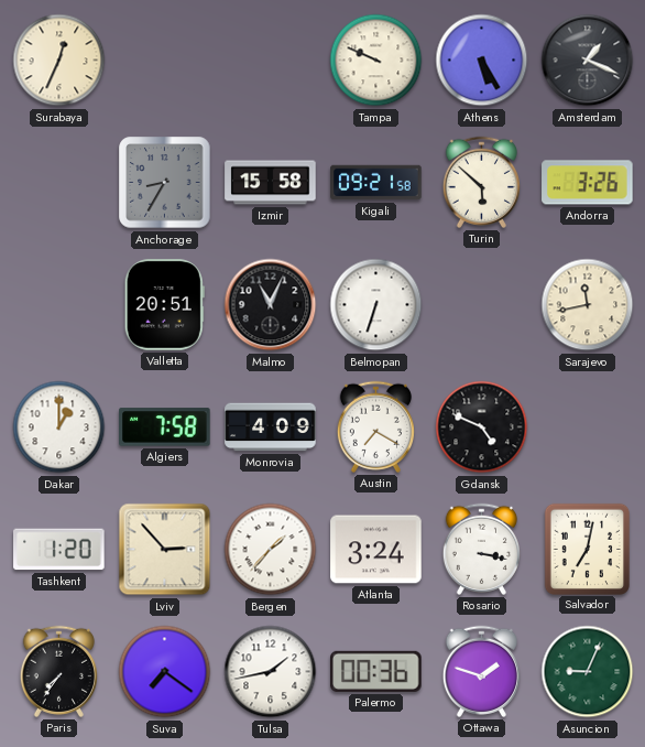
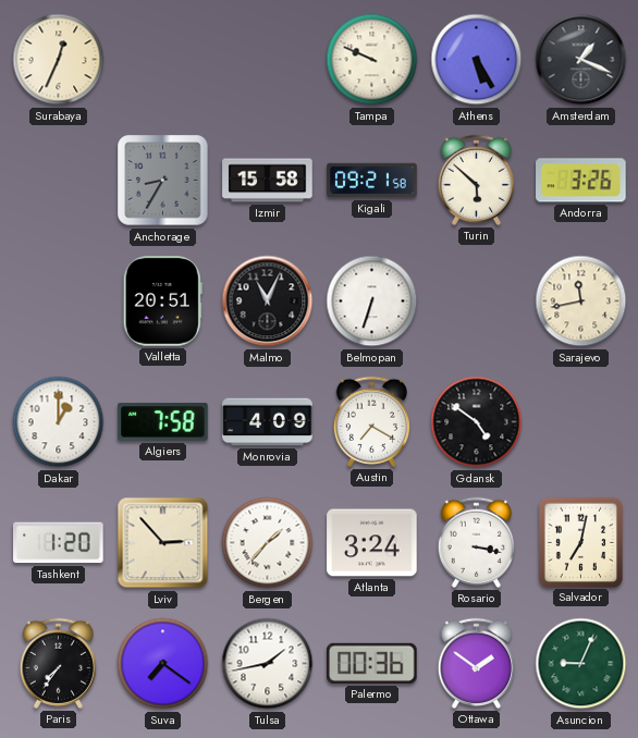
Gdansk: 4:49 -> 4:51
Ottawa: 1:48 -> 1:51
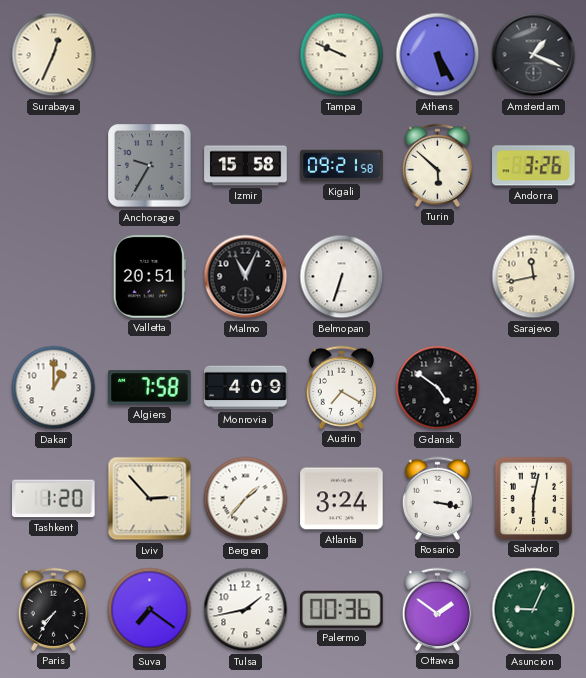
Anchorage: 8:35 -> 9:35
Salvador: 7:02 -> 6:02
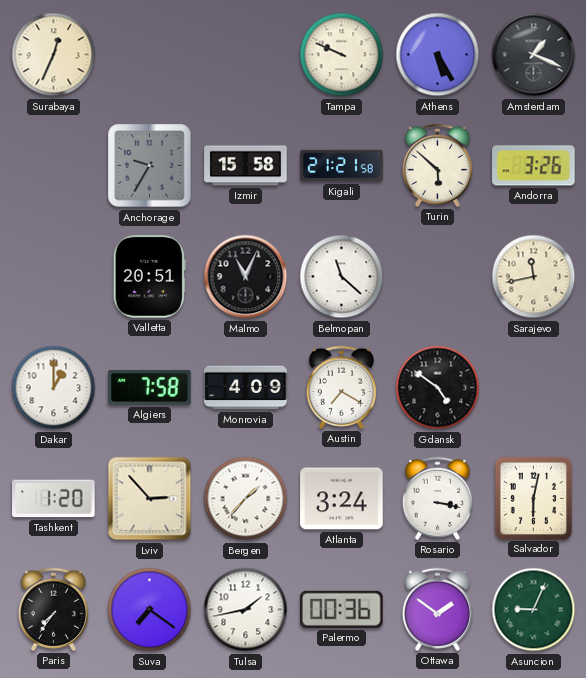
Kigali: 09:21 -> 21:21
Belmopan: 6:33 -> 11:22
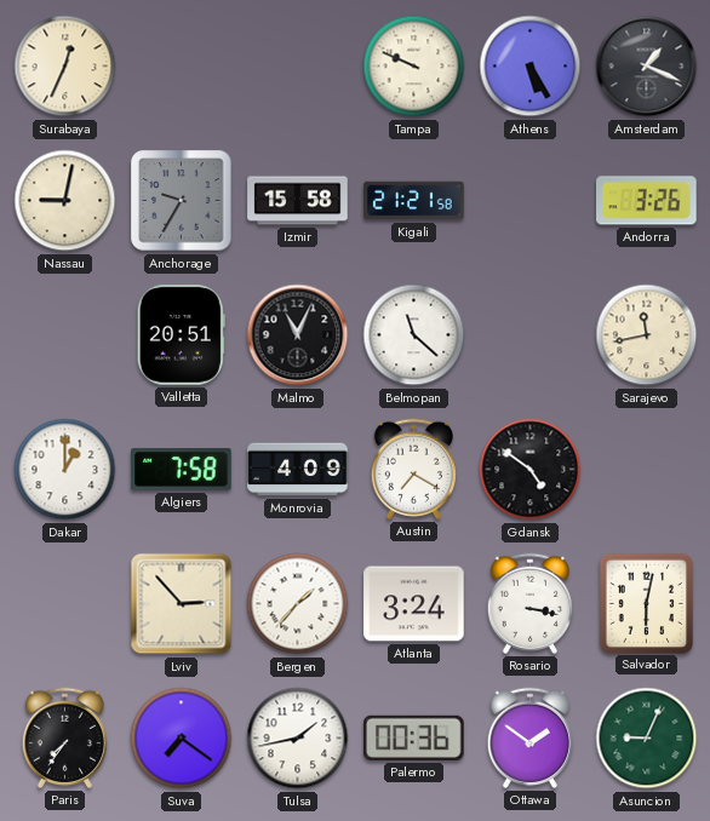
Nassau: none -> 9:02
Turin: 5:52 -> none
Tashkent: 1:20 -> none
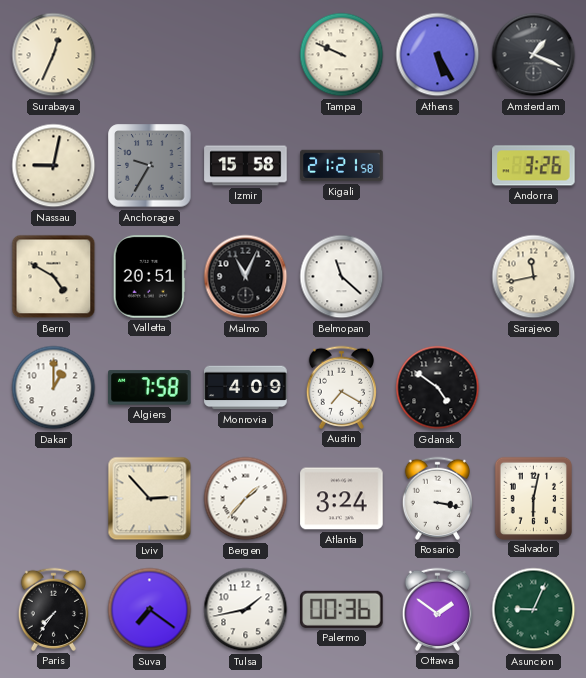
Bern: none -> 4:50
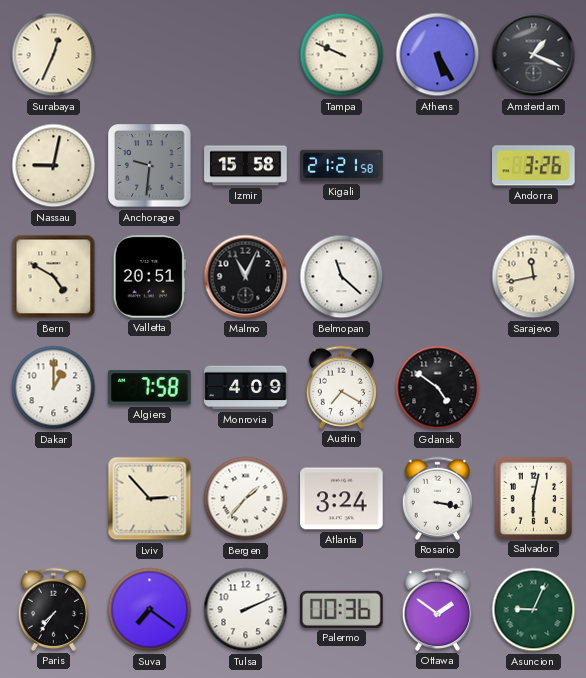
Anchorage: 9:35 -> 9:31
Tulsa: 1:43 -> 2:11
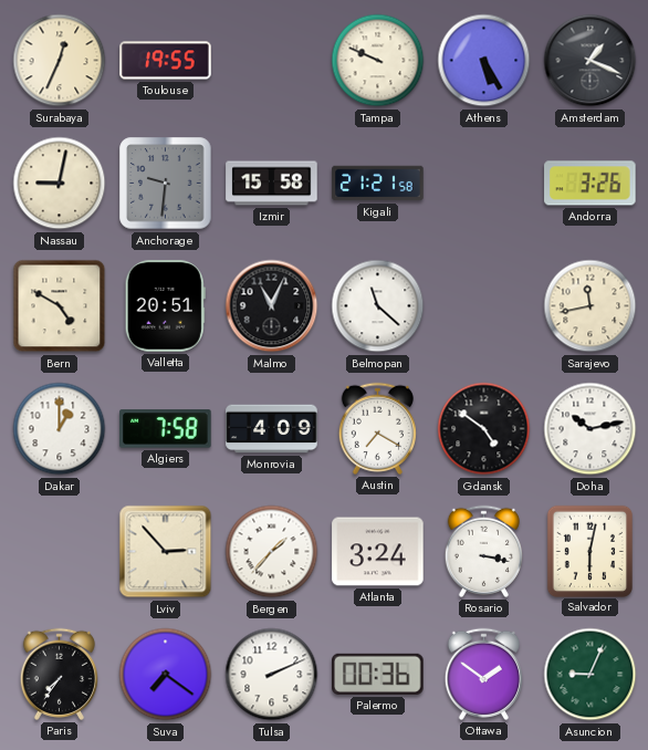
Toulouse: none -> 19:55
Doha: none -> 10:13
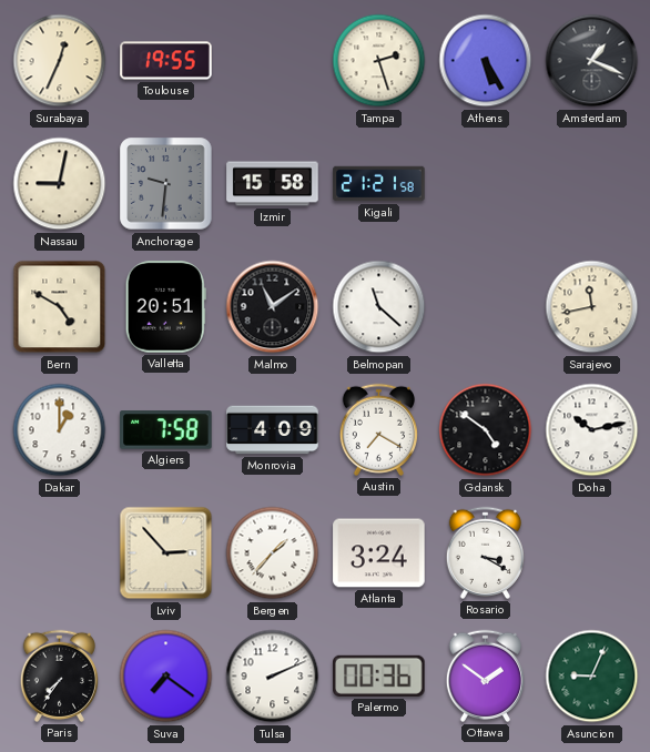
Tampa: 9:49 -> 2:27
Andorra: 3:26 -> none
Malmo: 11:04 -> 11:09
Rosario: 3:17 -> 3:20
Salvador: 6:02 -> none
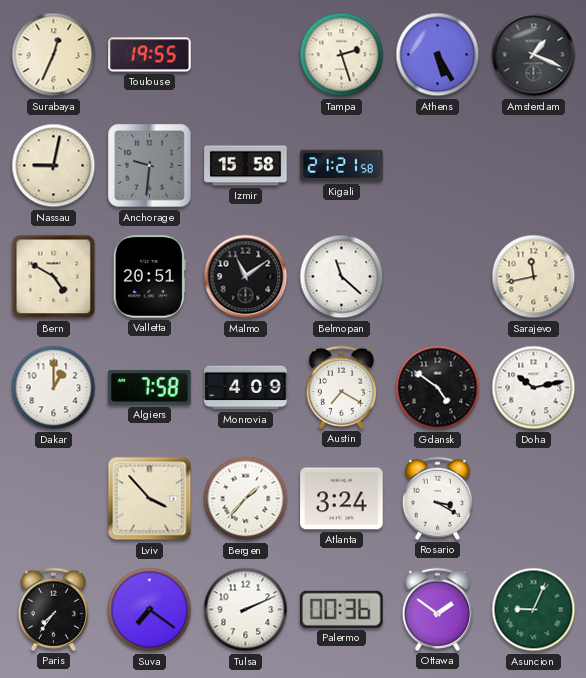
Lviv: 2:53 -> 3:53
